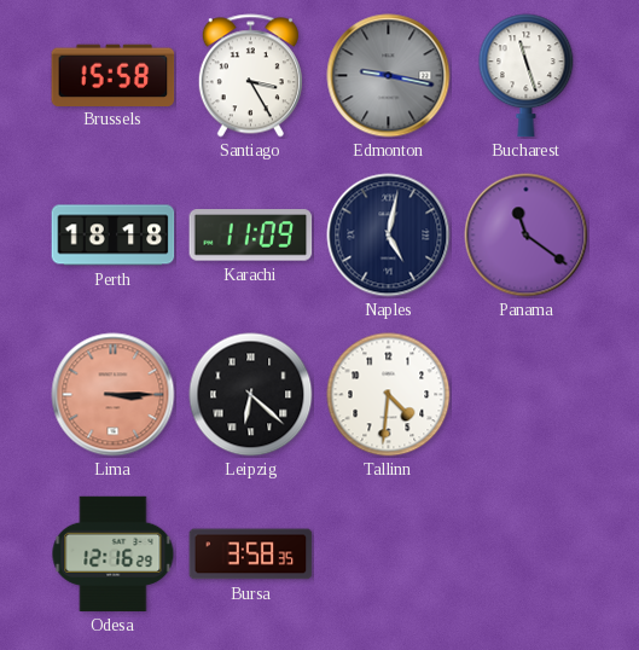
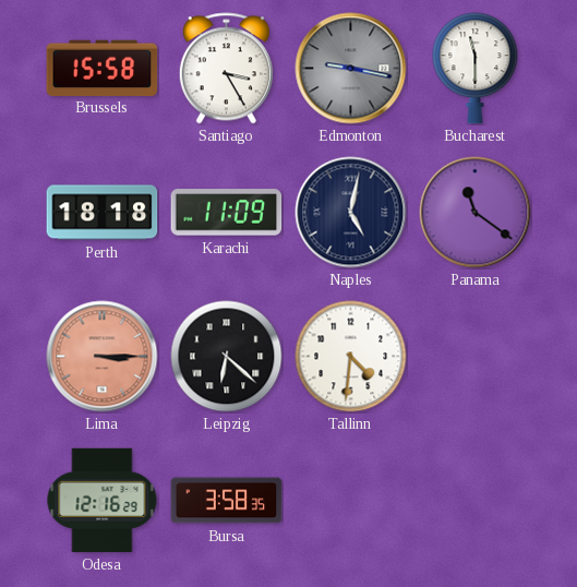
Bucharest: 11:27 -> 11:30
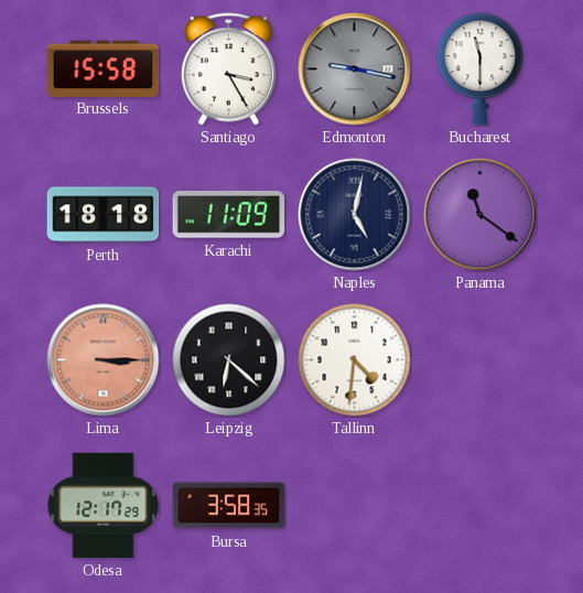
Odesa: 12:16 -> 12:17
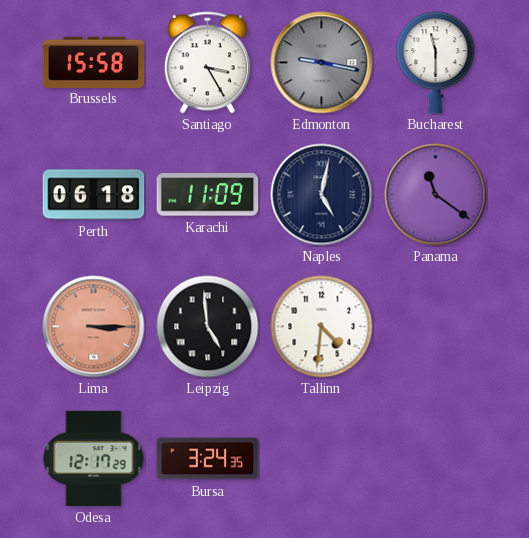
Perth: 18:18 -> 06:18
Leipzig: 6:22 -> 4:59
Bursa: 3:58 -> 3:24
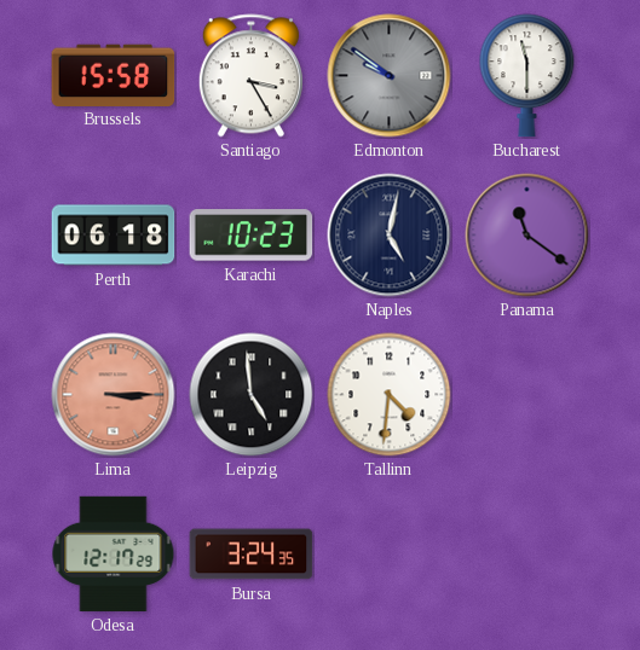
Edmonton: 9:17 -> 9:51
Karachi: 11:09 -> 10:23
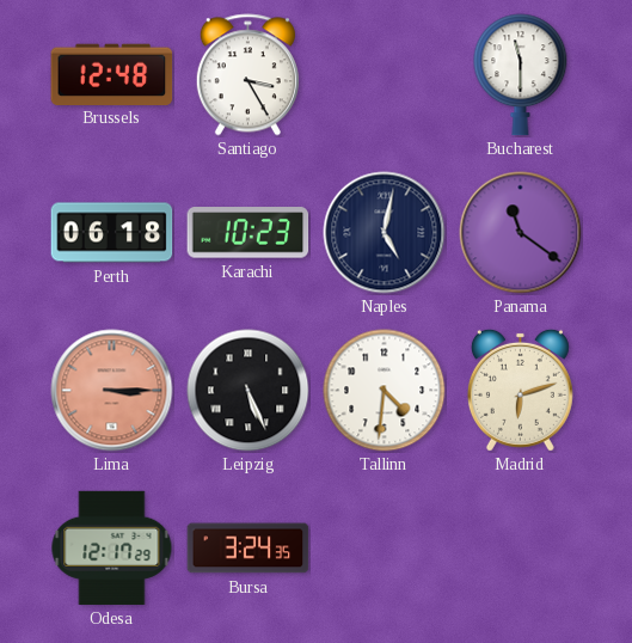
Brussels: 15:58 -> 12:48
Edmonton: 9:51 -> none
Leipzig: 4:59 -> 5:26
Madrid: none -> 6:12
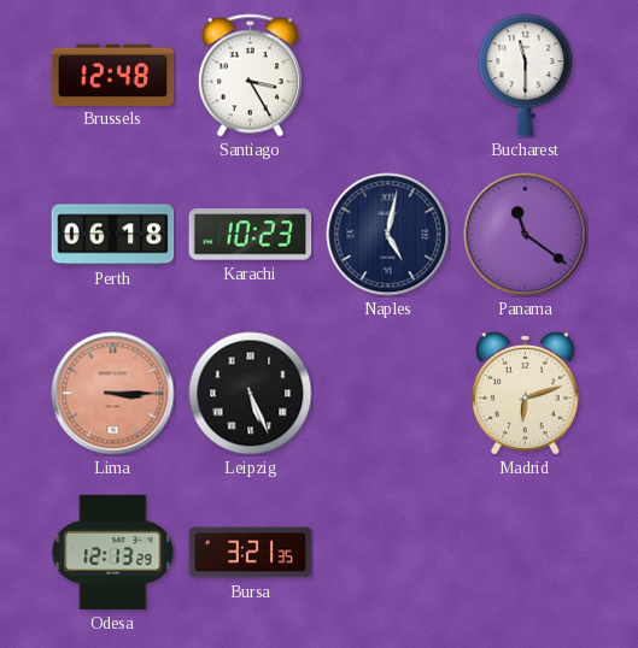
Tallinn: 4:31 -> none
Odesa: 12:17 -> 12:13
Bursa: 3:24 -> 3:21
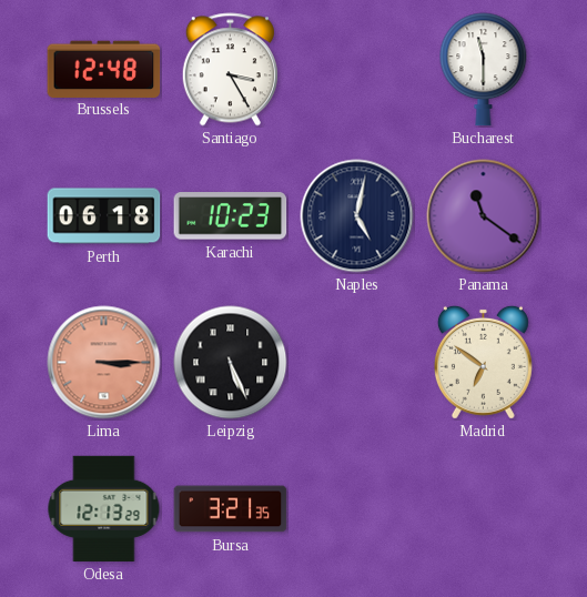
Madrid: 6:12 -> 6:51
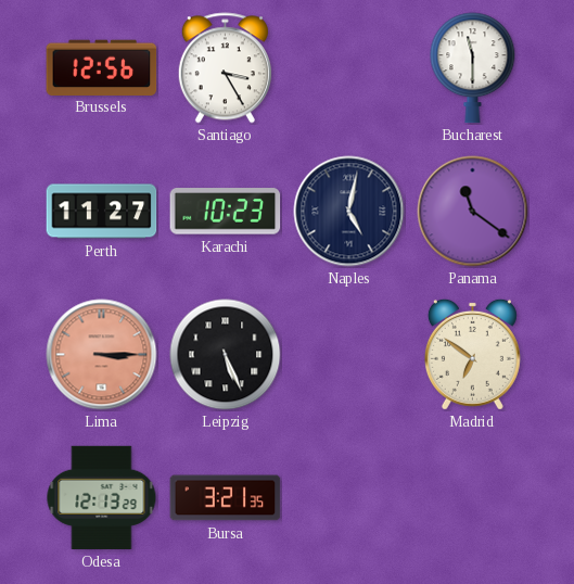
Brussels: 12:48 -> 12:56
Perth: 06:18 -> 11:27
